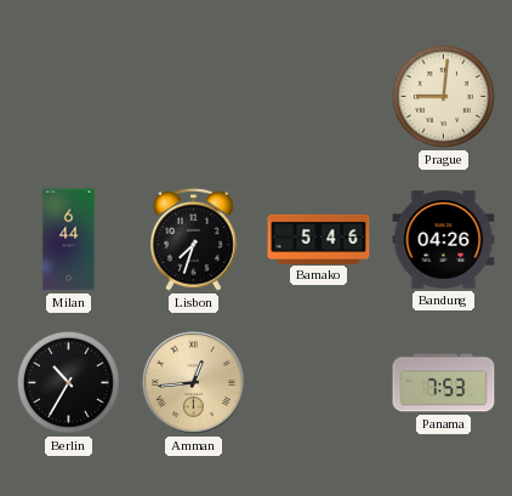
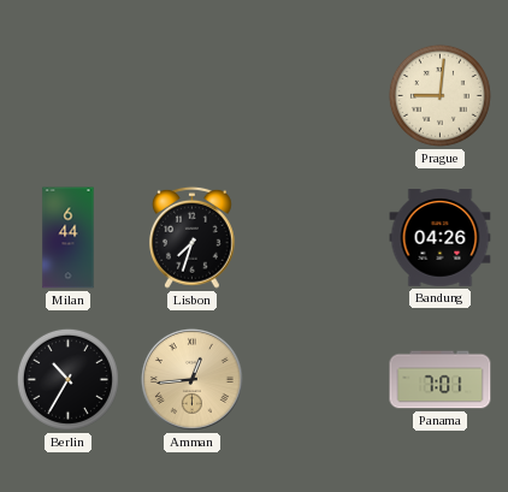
Bamako: 5:46 -> none
Panama: 7:53 -> 7:01
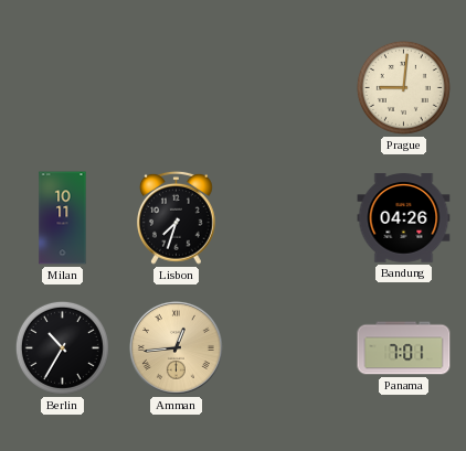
Milan: 6:44 -> 10:11
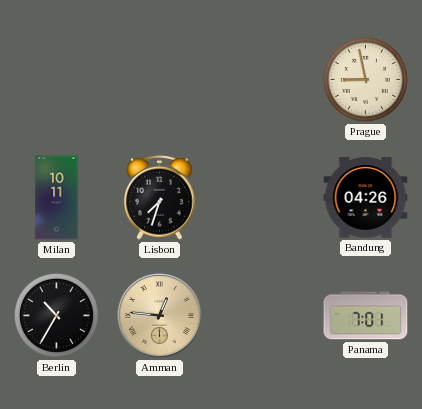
Prague: 9:01 -> 8:58
Amman: 12:44 -> 12:46
